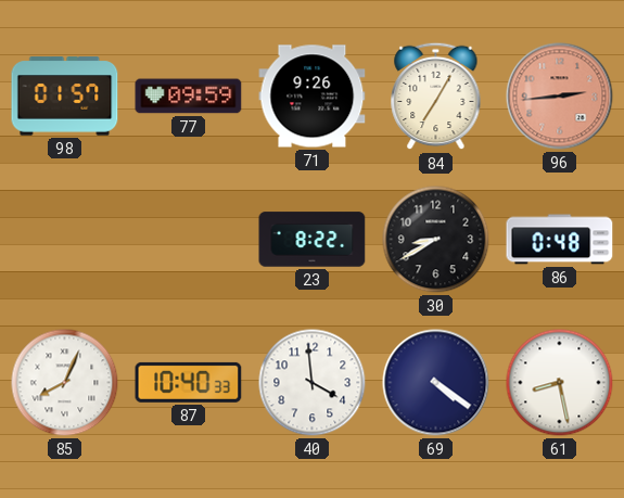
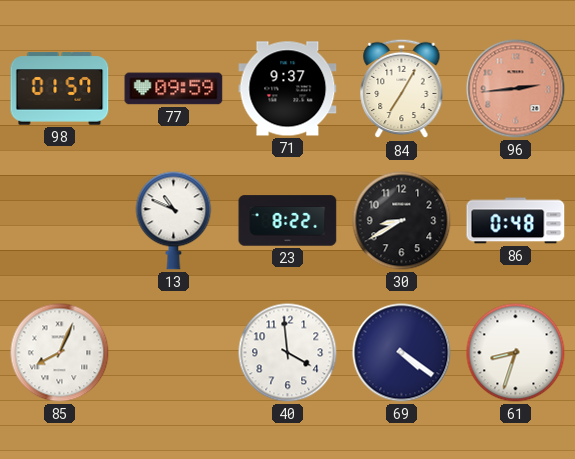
71: 9:26 -> 9:37
13: none -> 10:49
87: 10:40 -> none
61: 8:28 -> 8:33
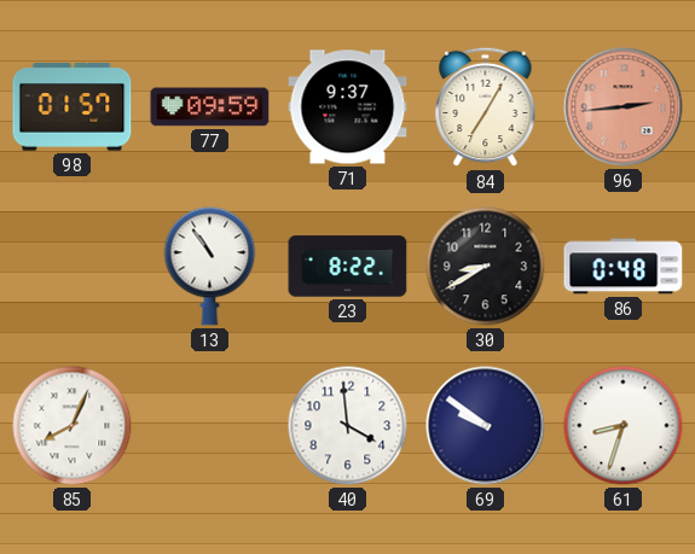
13: 10:49 -> 10:54
69: 4:21 -> 9:51
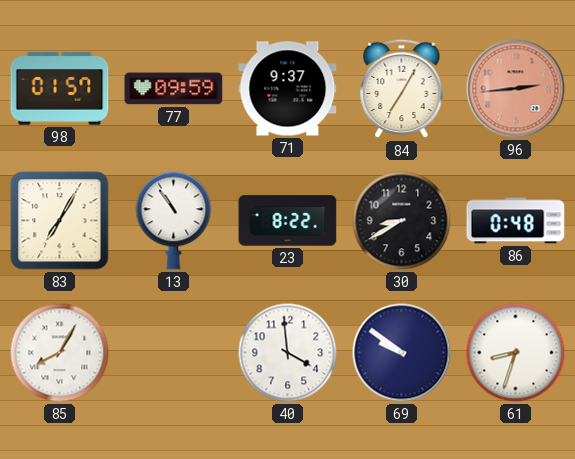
83: none -> 7:05
85: 8:04 -> 8:05
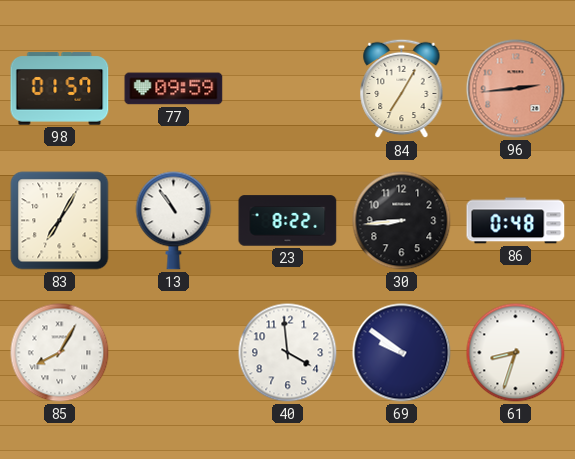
71: 9:37 -> none
30: 8:40 -> 8:44
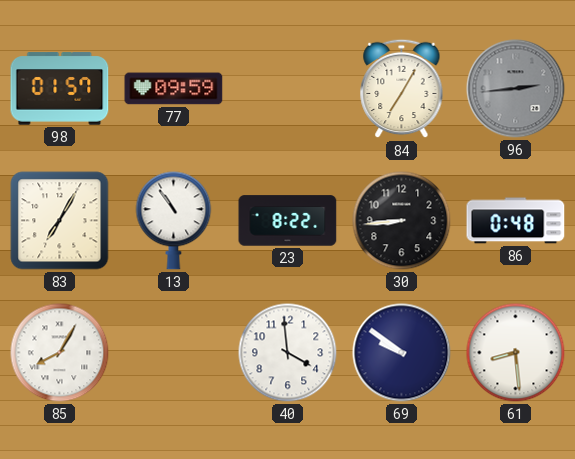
96 dial: salmon -> grey
61: 8:33 -> 8:29
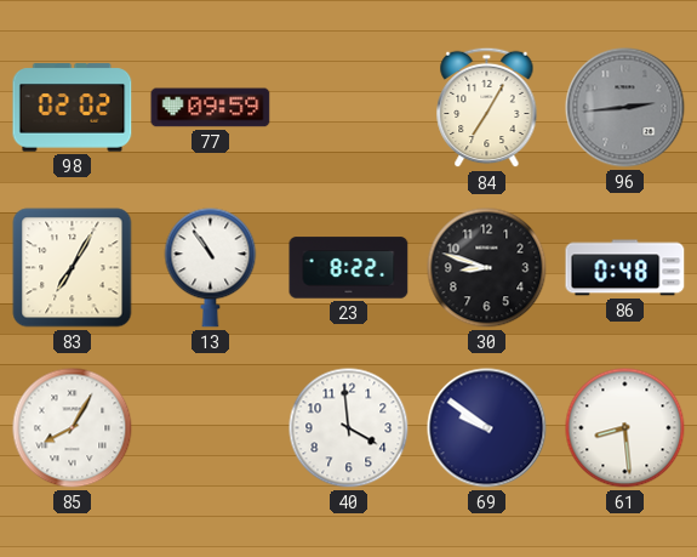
98: 01:57 -> 02:02
30: 8:44 -> 8:48
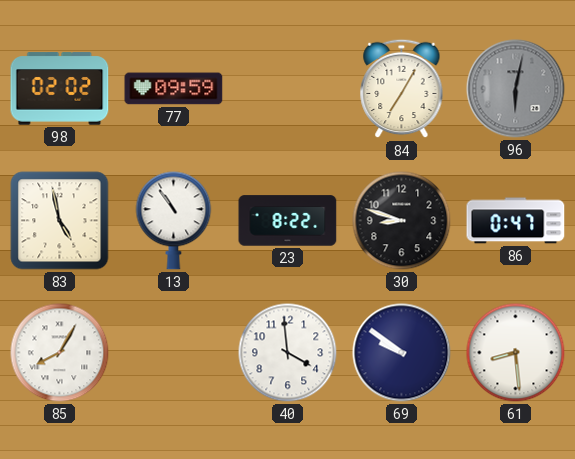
96: 2:44 -> 6:02
83: 7:05 -> 4:58
86: 0:48 -> 0:47
